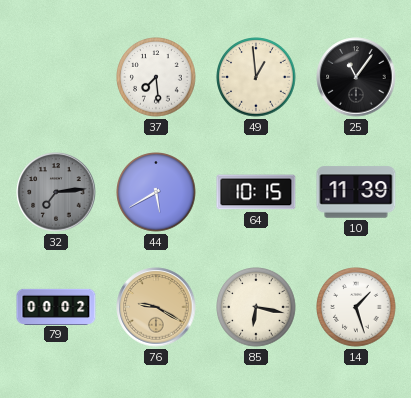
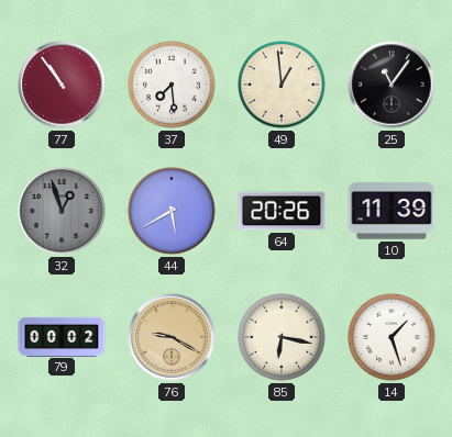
77: none -> 10:54
32: 7:14 -> 12:57
64: 10:15 -> 20:26
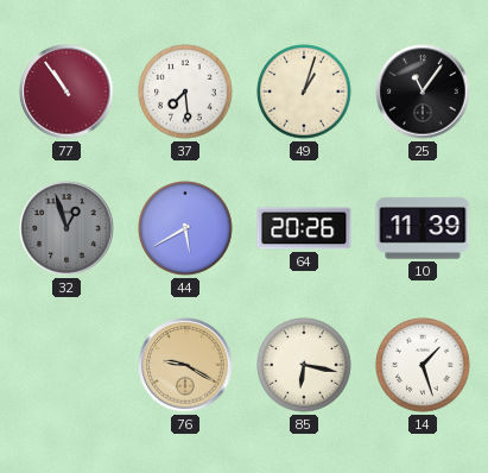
49: 12:59 -> 1:03
79: 00:02 -> none
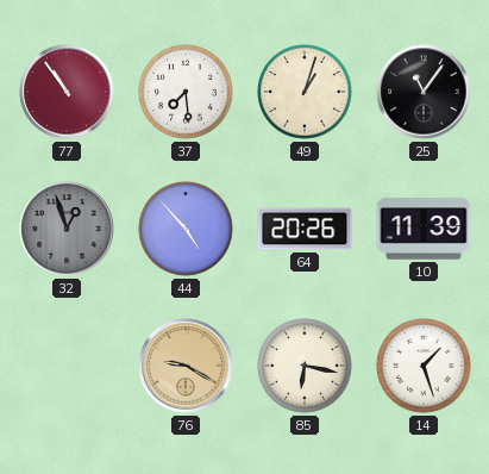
44: 5:40 -> 4:53
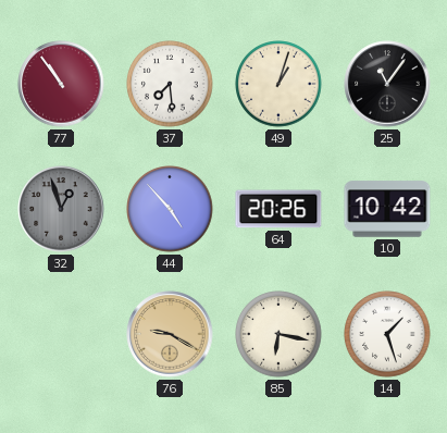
10: 11:39 -> 10:42
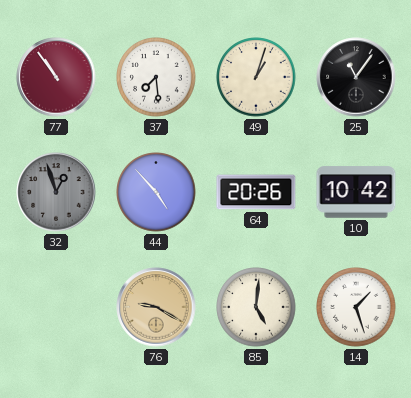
85: 6:17 -> 5:01
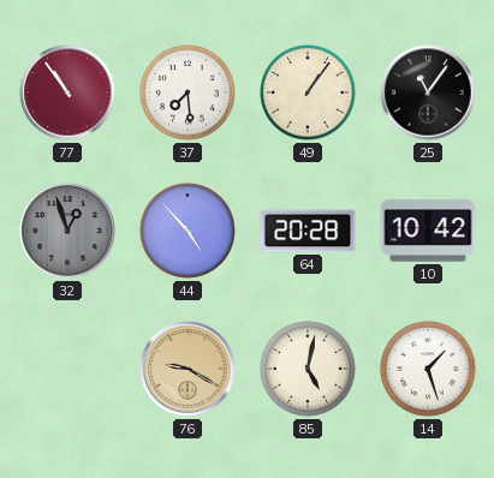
49: 1:03 -> 1:06
64: 20:26 -> 20:28
85: 5:01 -> 5:02
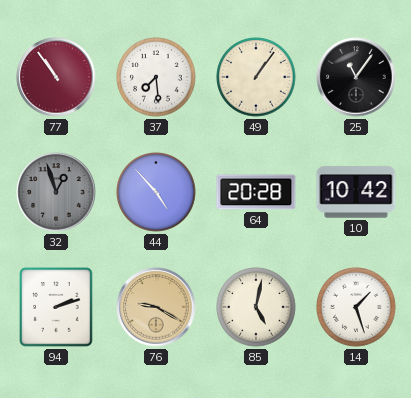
94: none -> 2:12
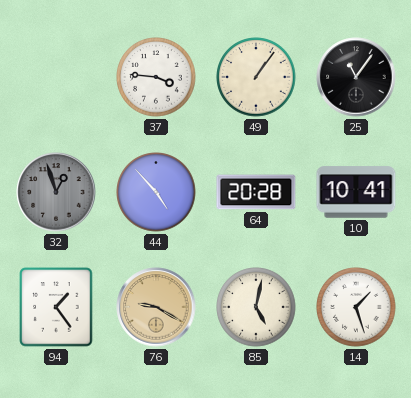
77: 10:54 -> none
37: 7:29 -> 3:46
10: 10:42 -> 10:41
94: 2:12 -> 1:24
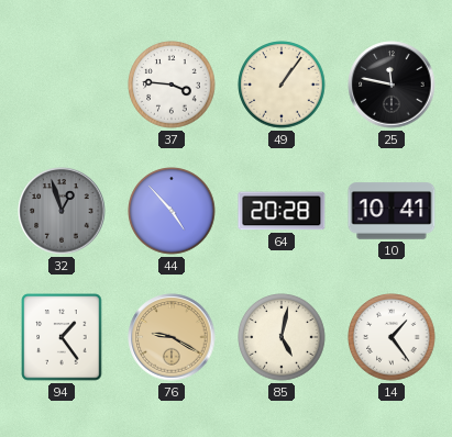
25: 11:06 -> 11:47
14: 1:27 -> 1:24
